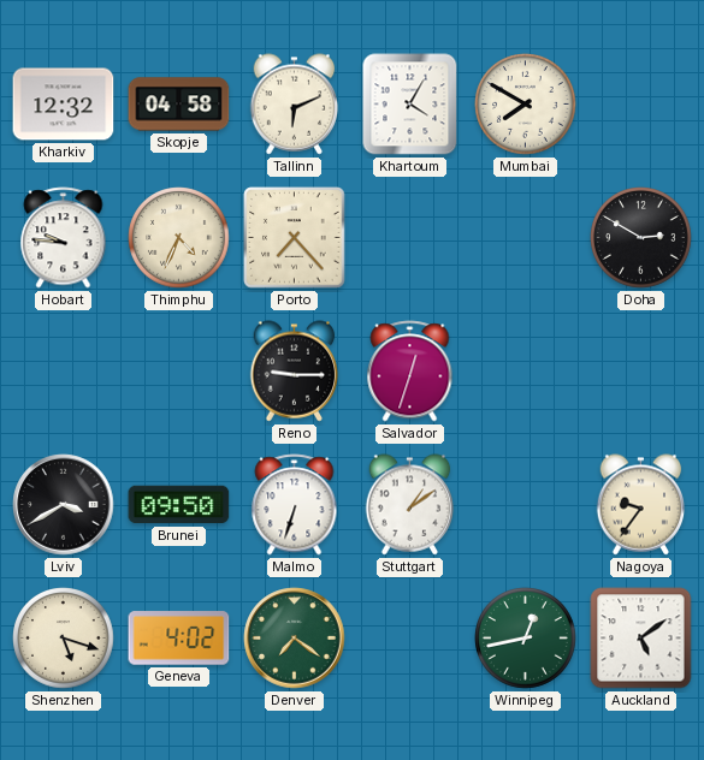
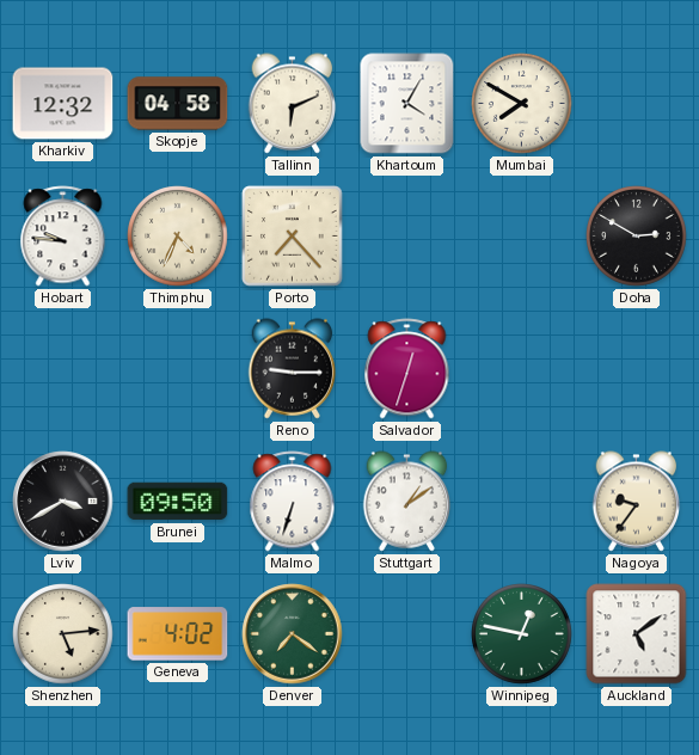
Shenzhen: 5:18 -> 5:14
Winnipeg: 12:43 -> 12:47
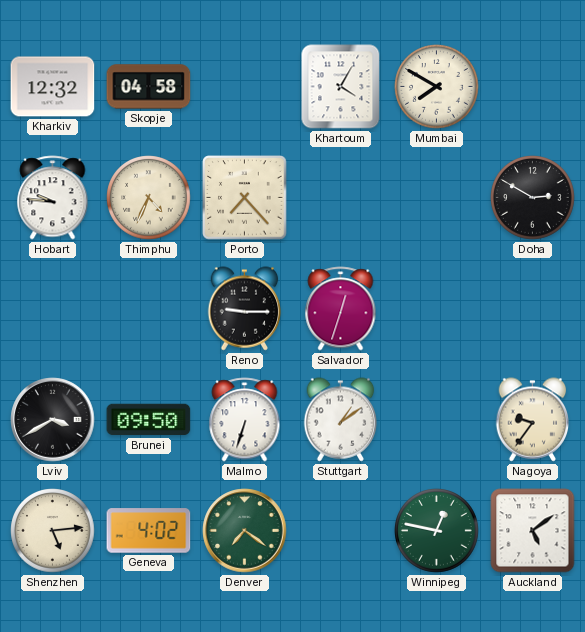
Tallinn: 6:11 -> none
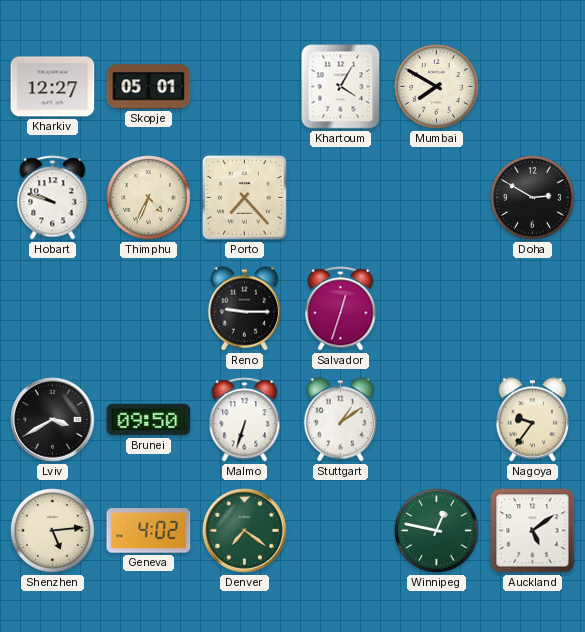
Kharkiv: 12:32 -> 12:27
Skopje: 04:58 -> 05:01
Hobart: 9:46 -> 9:48
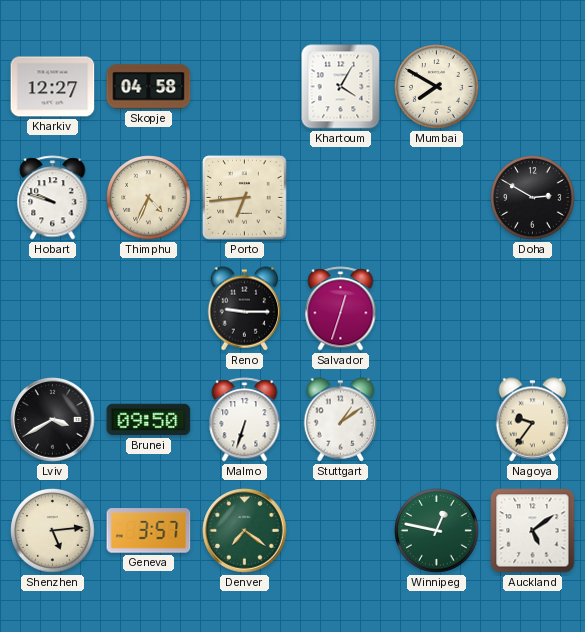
Skopje: 05:01 -> 04:58
Porto: 7:23 -> 6:44
Geneva: 4:02 -> 3:57
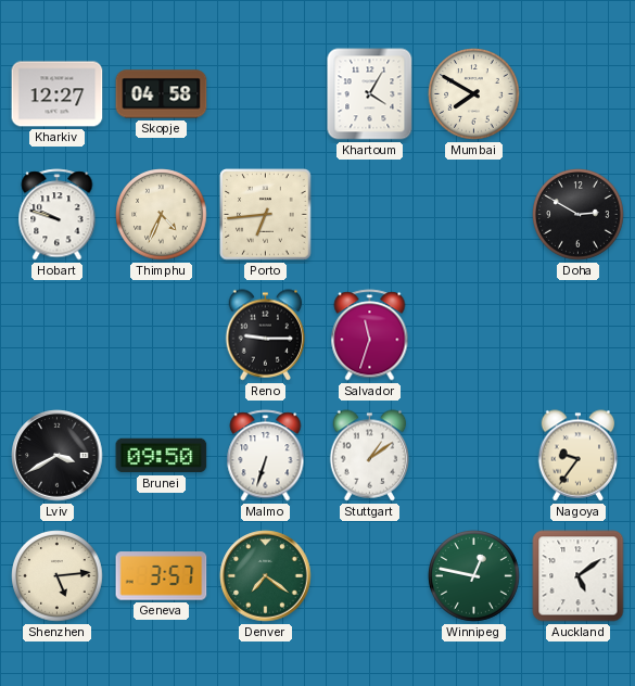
Salvador: 12:33 -> 11:33
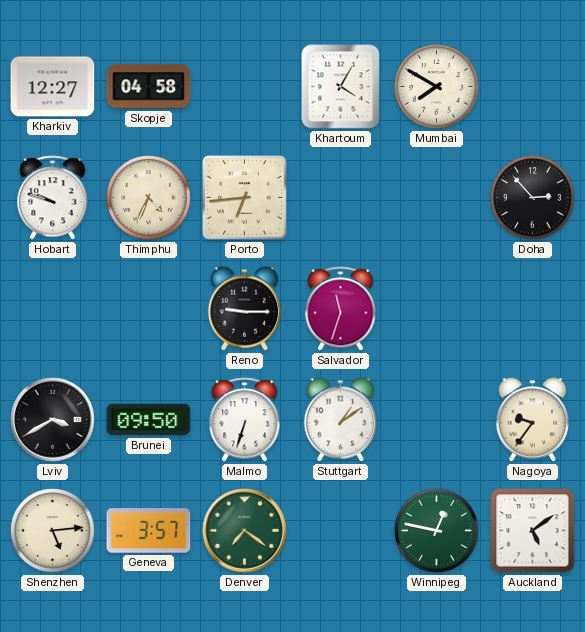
Doha: 2:50 -> 2:53
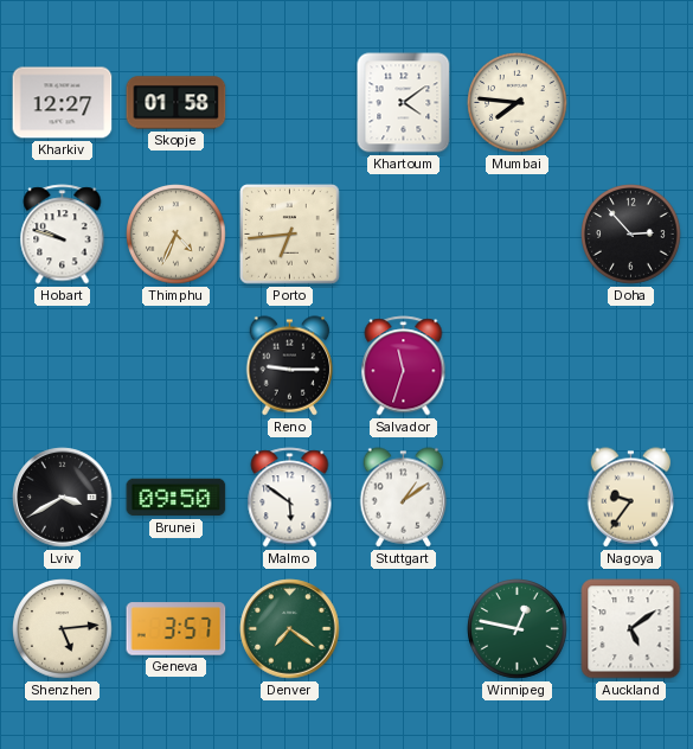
Skopje: 04:58 -> 01:58
Khartoum: 4:05 -> 4:09
Mumbai: 7:50 -> 7:46
Malmo: 6:33 -> 5:51
